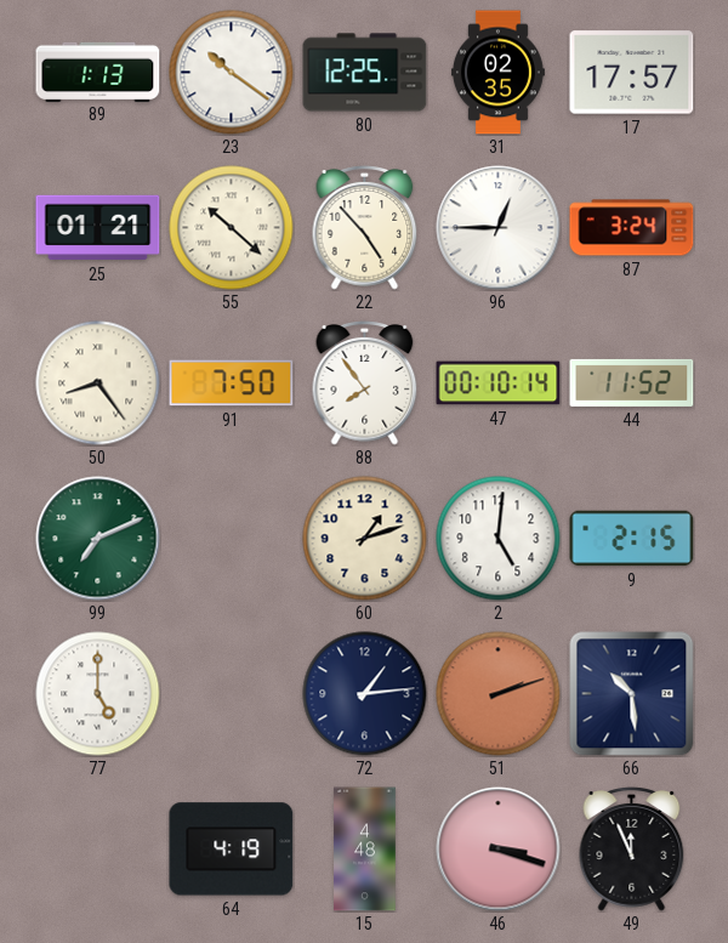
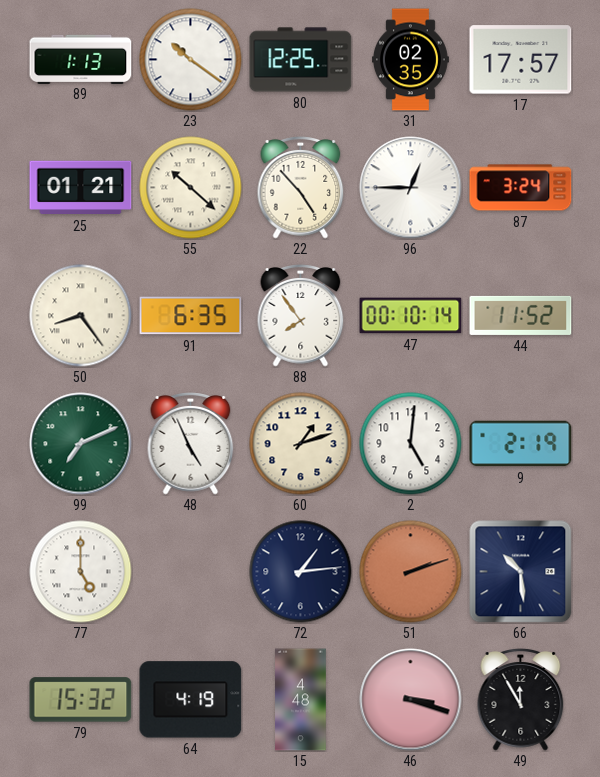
91: 7:50 -> 6:35
48: none -> 4:56
9: 2:15 -> 2:19
79: none -> 15:32
49: 11:56 -> 11:55
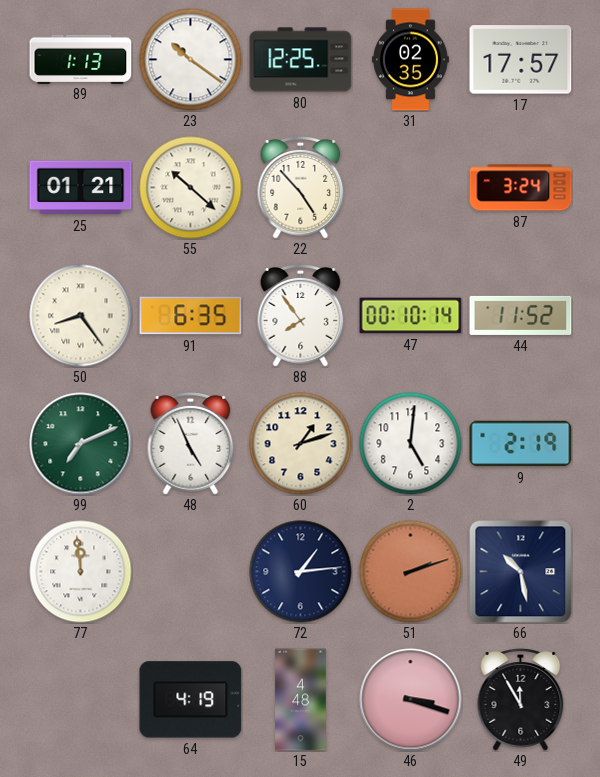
96: 12:45 -> none
77: 5:00 -> 11:59
66: 10:29 -> 10:28
79: 15:32 -> none
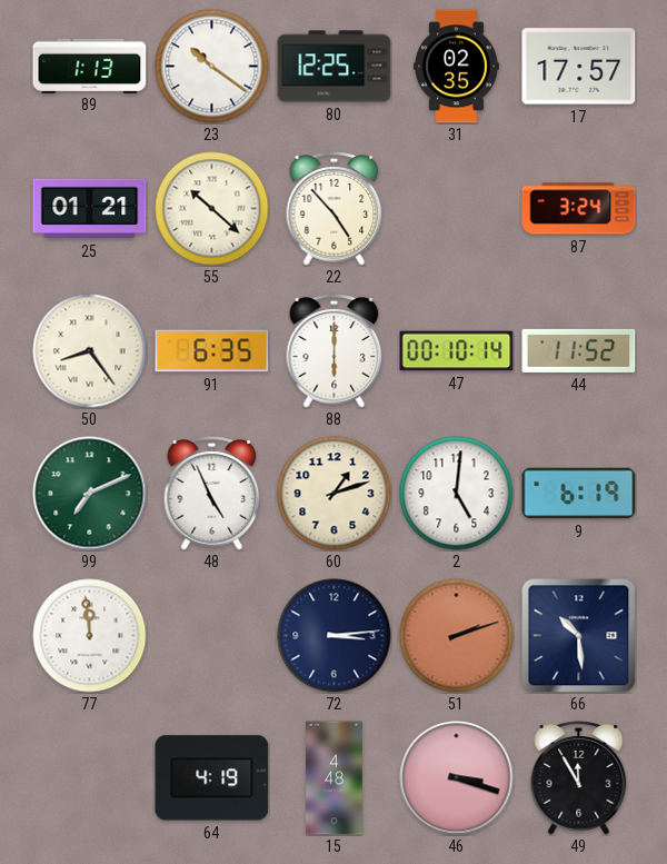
88: 7:54 -> 6:00
9: 2:19 -> 6:19
72: 1:14 -> 3:14
66: 10:28 -> 10:29
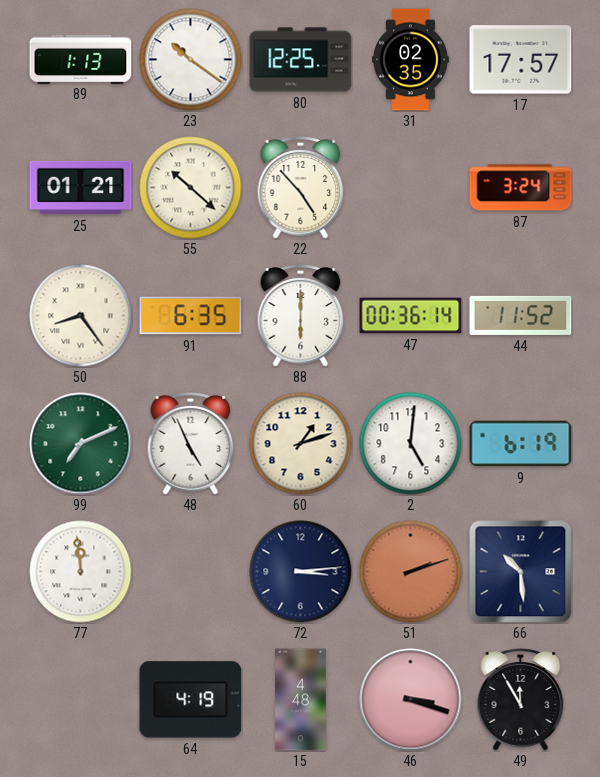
47: 00:10 -> 00:36
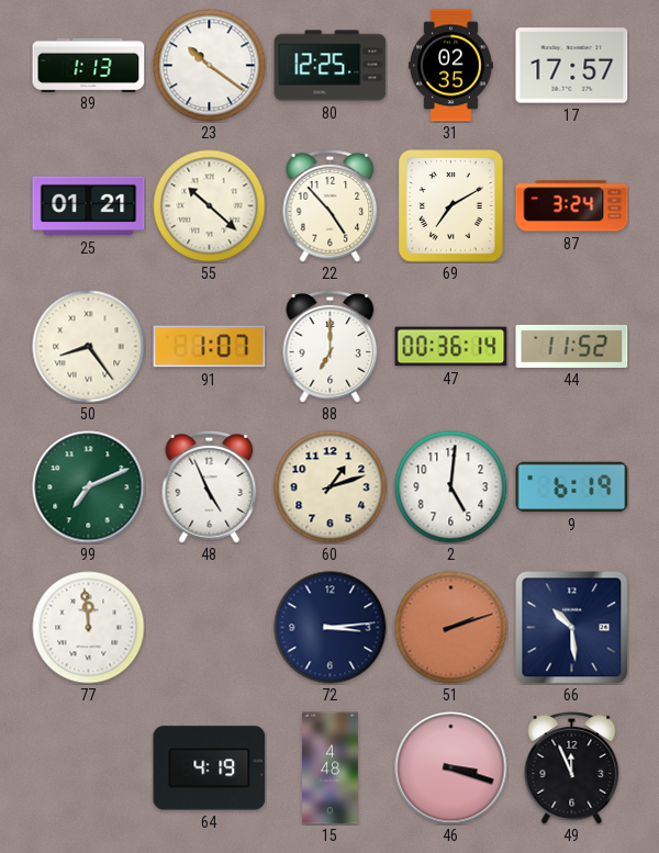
69: none -> 7:10
91: 6:35 -> 1:07
88: 6:00 -> 7:00
49: 11:55 -> 11:56
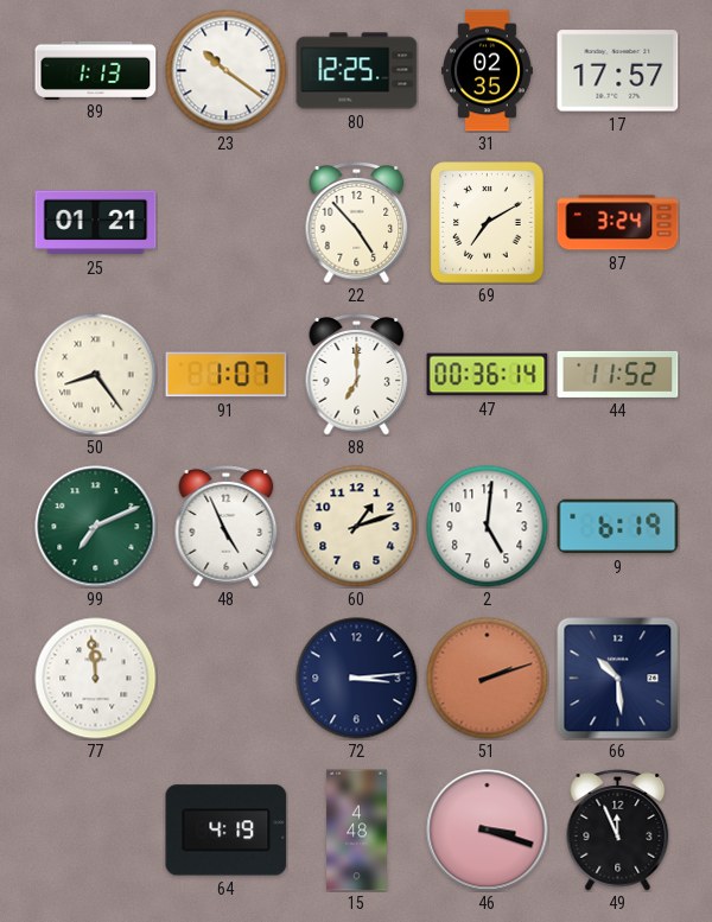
55: 10:22 -> none
